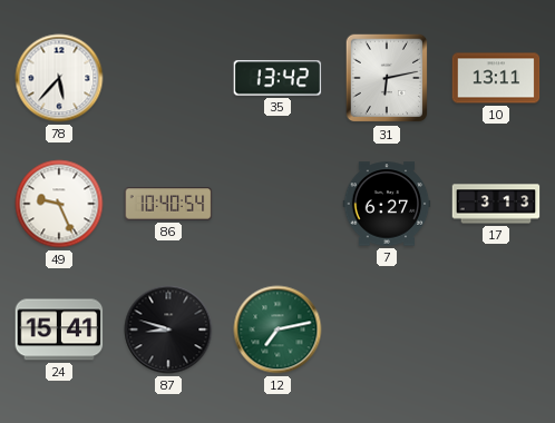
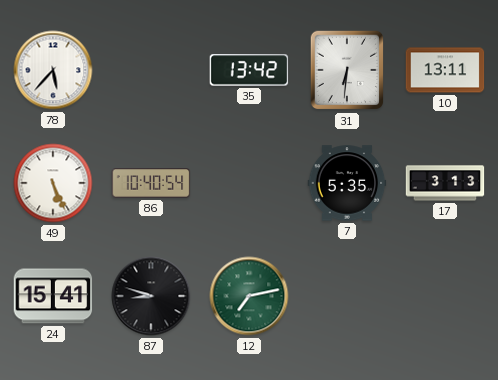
31: 6:13 -> 6:31
49: 9:26 -> 5:26
7: 6:27 -> 5:35
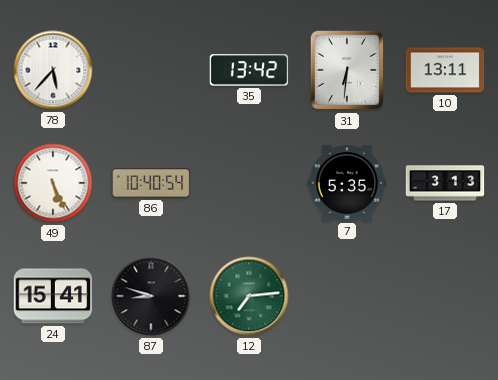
12: 7:13 -> 7:14
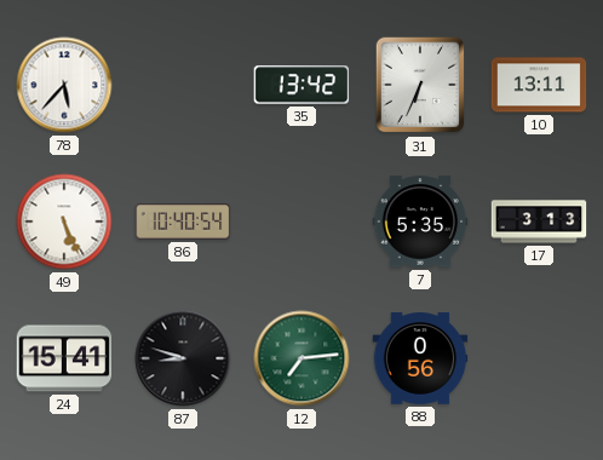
31: 6:31 -> 6:34
88: none -> 0:56
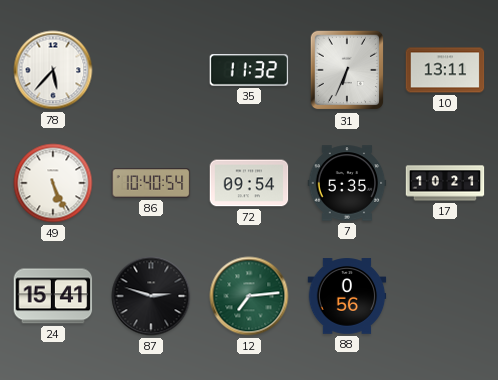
35: 13:42 -> 11:32
72: none -> 09:54
17: 3:13 -> 10:21
87: 8:48 -> 2:48
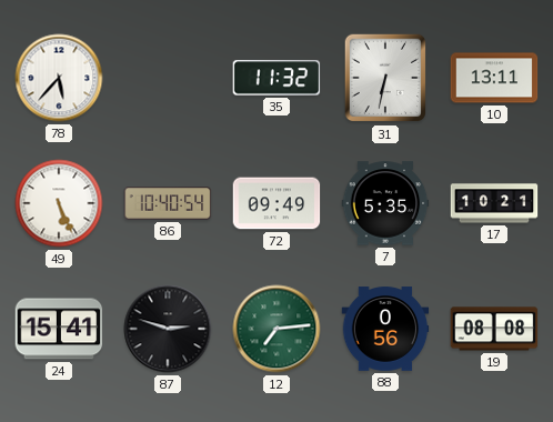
31: 6:34 -> 6:32
72: 09:54 -> 09:49
19: none -> 08:08
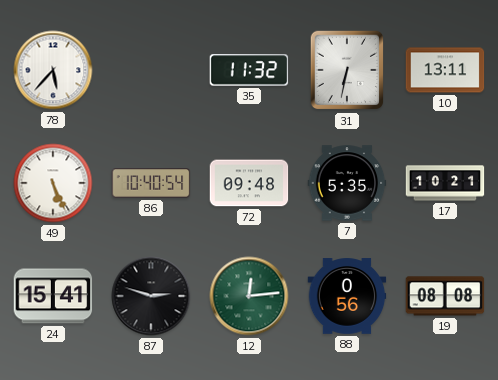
72: 09:49 -> 09:48
12: 7:14 -> 12:14
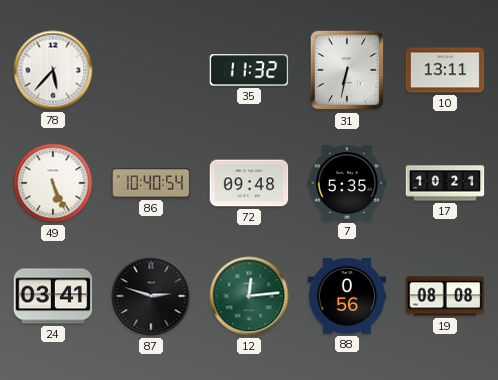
24: 15:41 -> 03:41
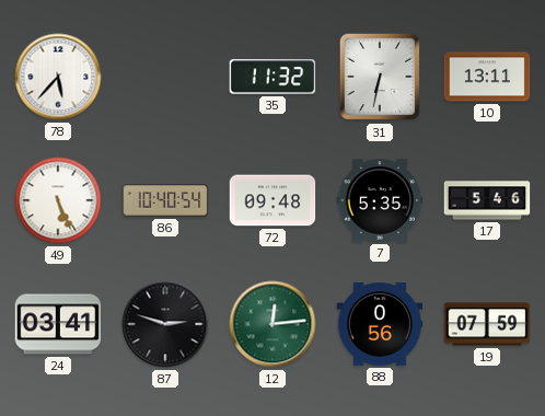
17: 10:21 -> 5:46
19: 08:08 -> 07:59
